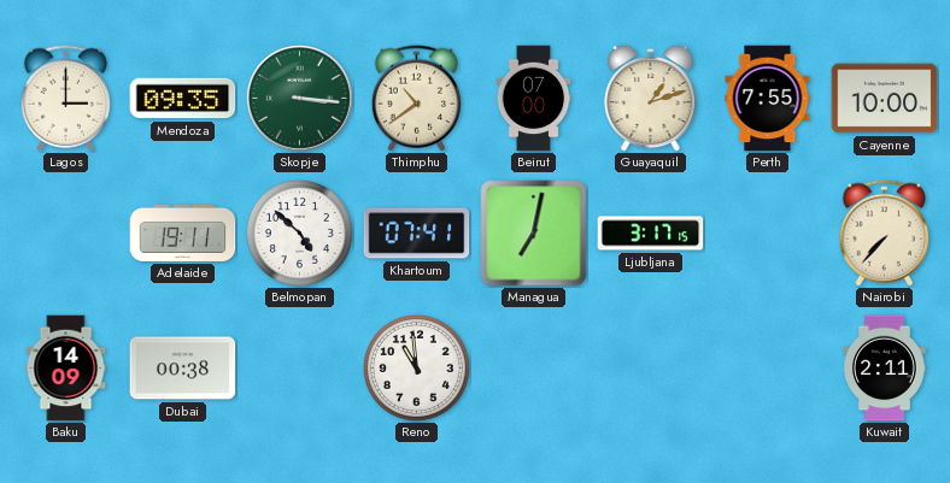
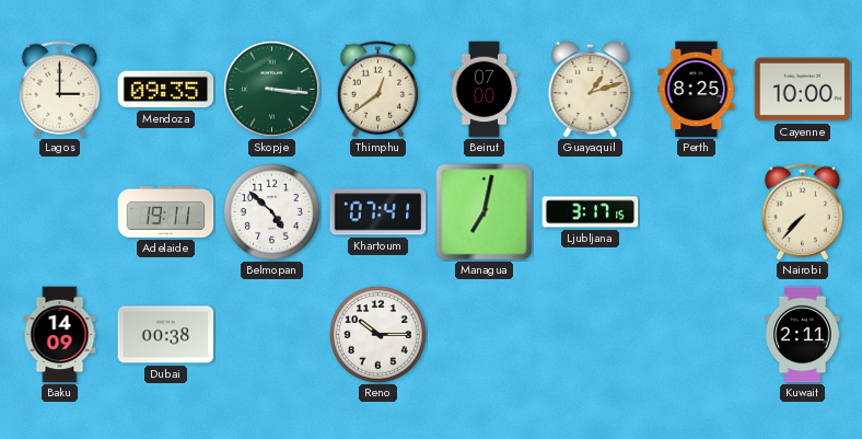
Thimphu: 10:39 -> 12:39
Perth: 7:55 -> 8:25
Reno: 10:59 -> 10:15
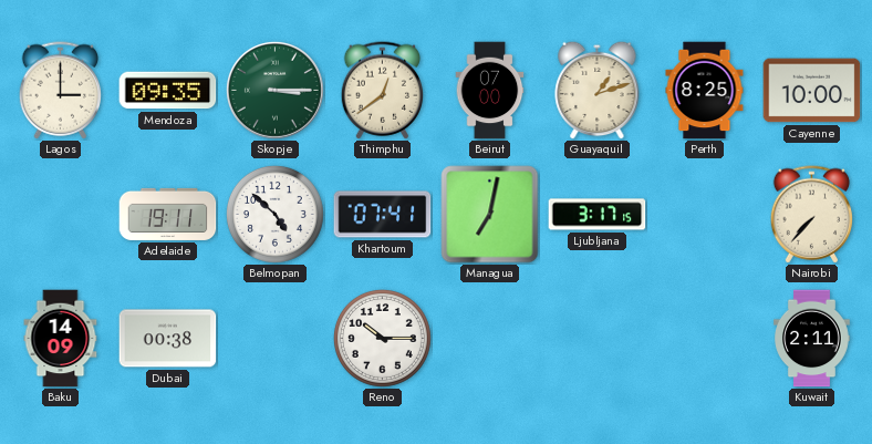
Skopje: 3:16 -> 3:15
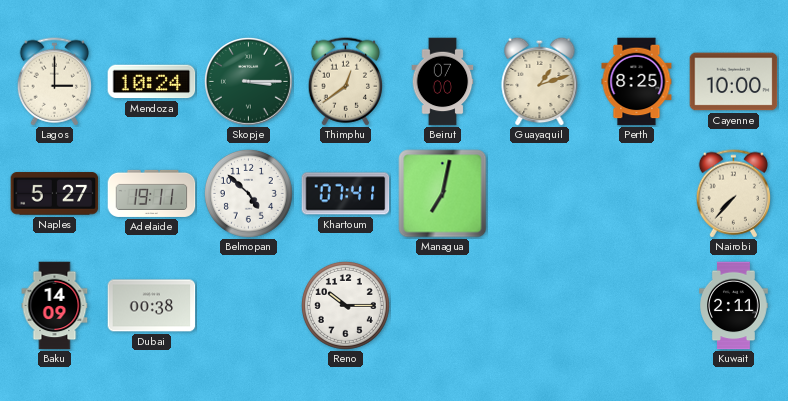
Mendoza: 09:35 -> 10:24
Naples: none -> 5:27
Ljubljana: 3:17 -> none
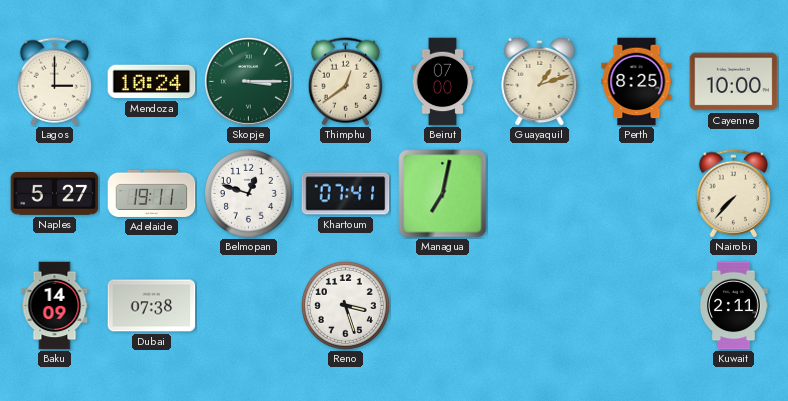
Belmopan: 4:52 -> 12:48
Dubai: 00:38 -> 07:38
Reno: 10:15 -> 3:27
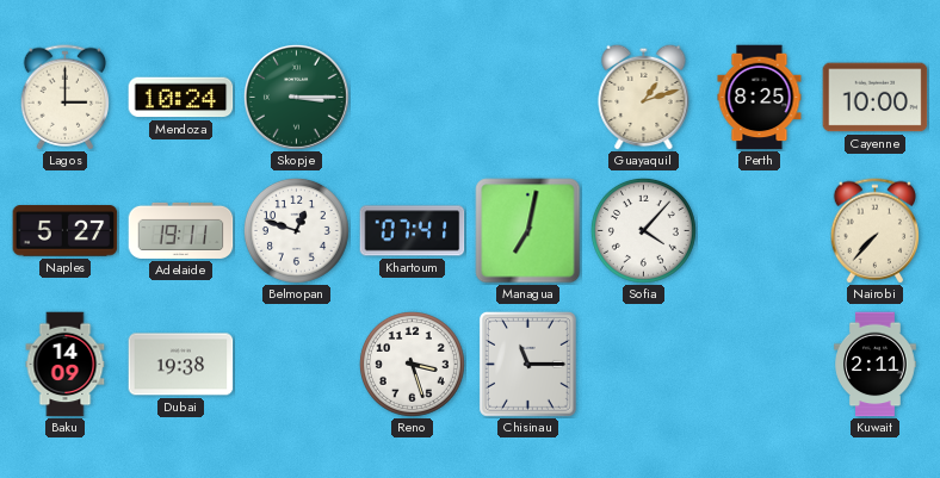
Thimphu: 12:39 -> none
Beirut: 07:00 -> none
Sofia: none -> 4:07
Dubai: 07:38 -> 19:38
Chisinau: none -> 11:15
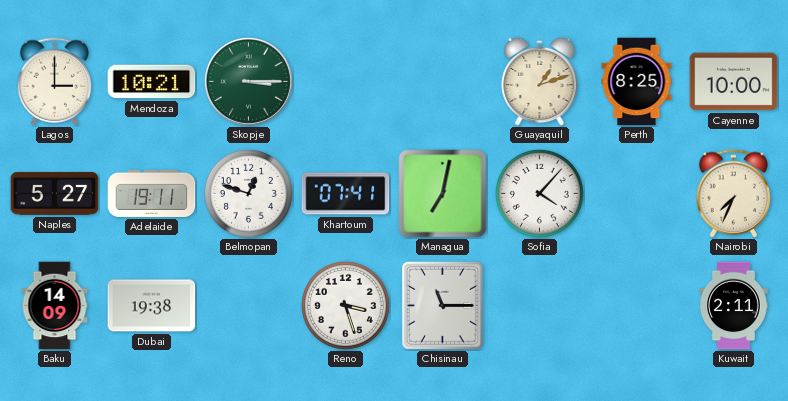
Mendoza: 10:24 -> 10:21
Nairobi: 7:37 -> 7:34
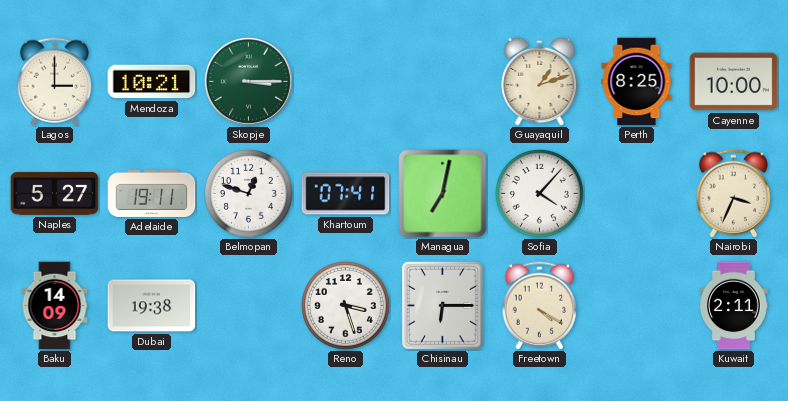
Nairobi: 7:34 -> 3:34
Chisinau: 11:15 -> 6:15
Freetown: none -> 4:20
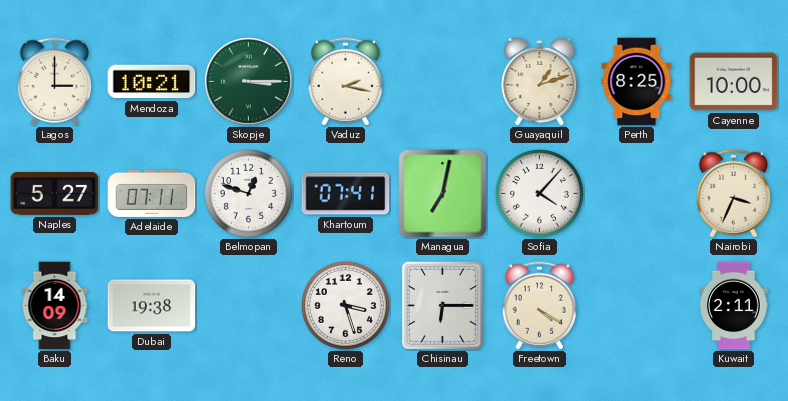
Vaduz: none -> 2:17
Adelaide: 19:11 -> 07:11
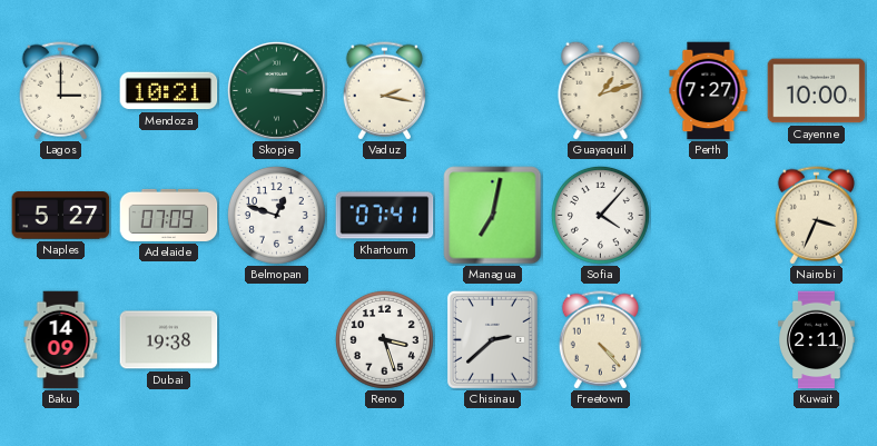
Perth: 8:25 -> 7:27
Adelaide: 07:11 -> 07:09
Chisinau: 6:15 -> 2:38
Freetown: 4:20 -> 4:23
